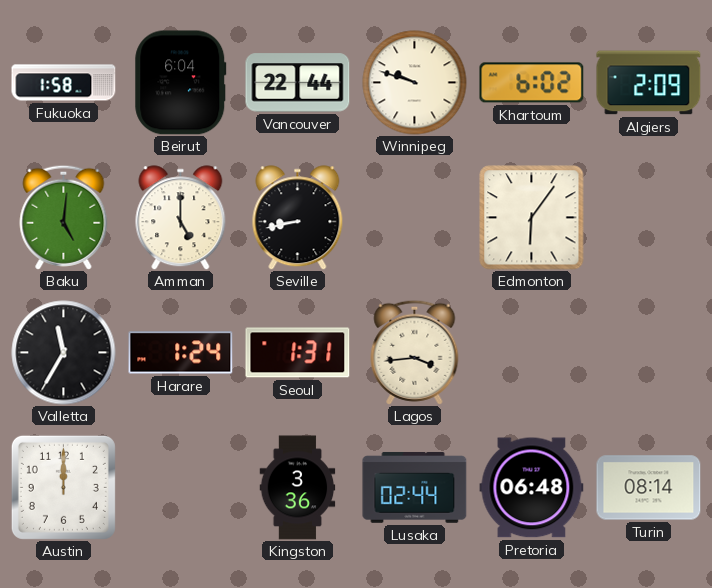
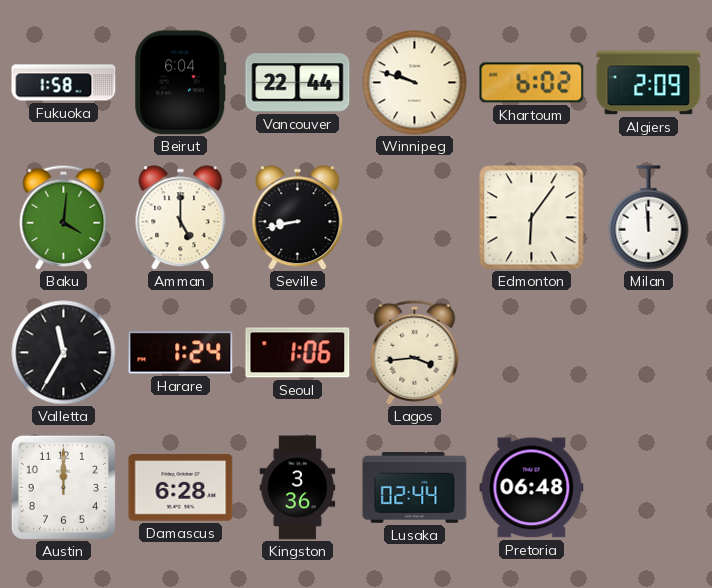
Baku: 5:01 -> 4:01
Milan: none -> 11:59
Seoul: 1:31 -> 1:06
Damascus: none -> 6:28
Turin: 08:14 -> none
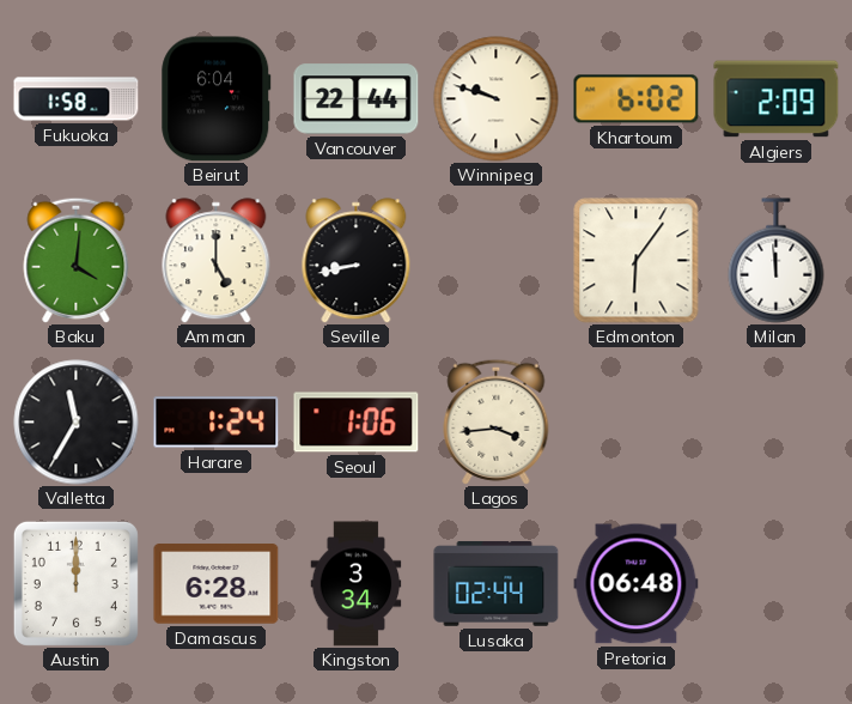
Kingston: 3:36 -> 3:34
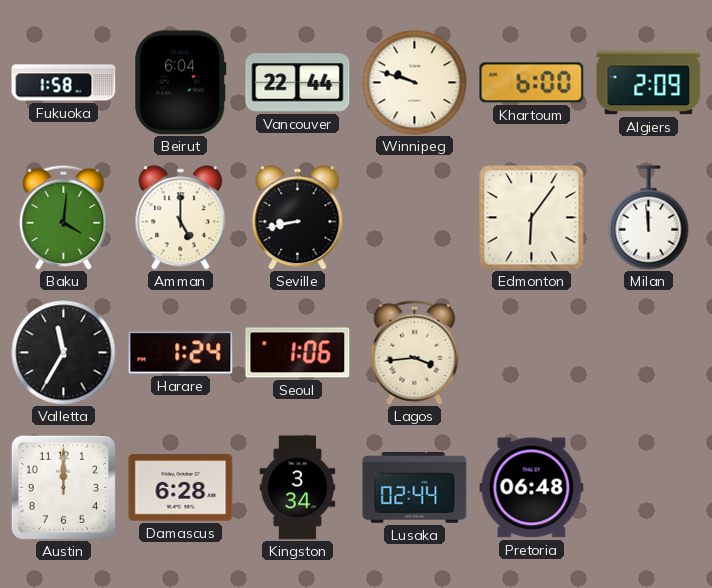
Khartoum: 6:02 -> 6:00
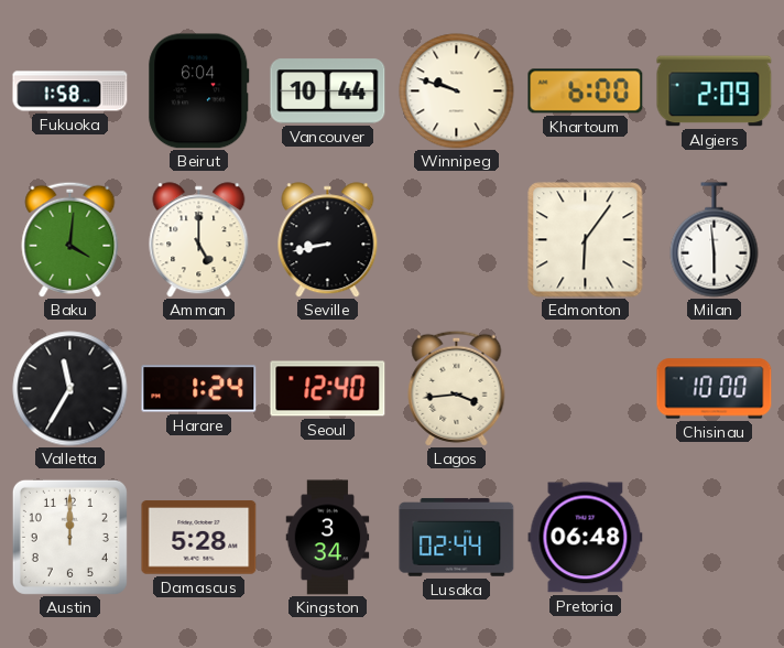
Vancouver: 22:44 -> 10:44
Milan: 11:59 -> 5:59
Seoul: 1:06 -> 12:40
Chisinau: none -> 10:00
Damascus: 6:28 -> 5:28
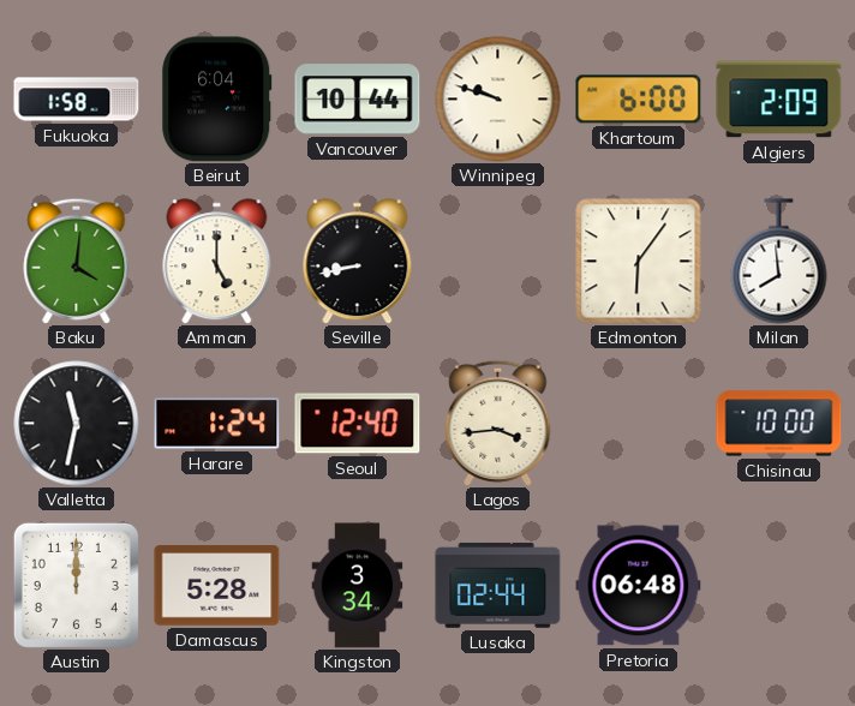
Milan: 5:59 -> 7:59
Valletta: 11:35 -> 11:32
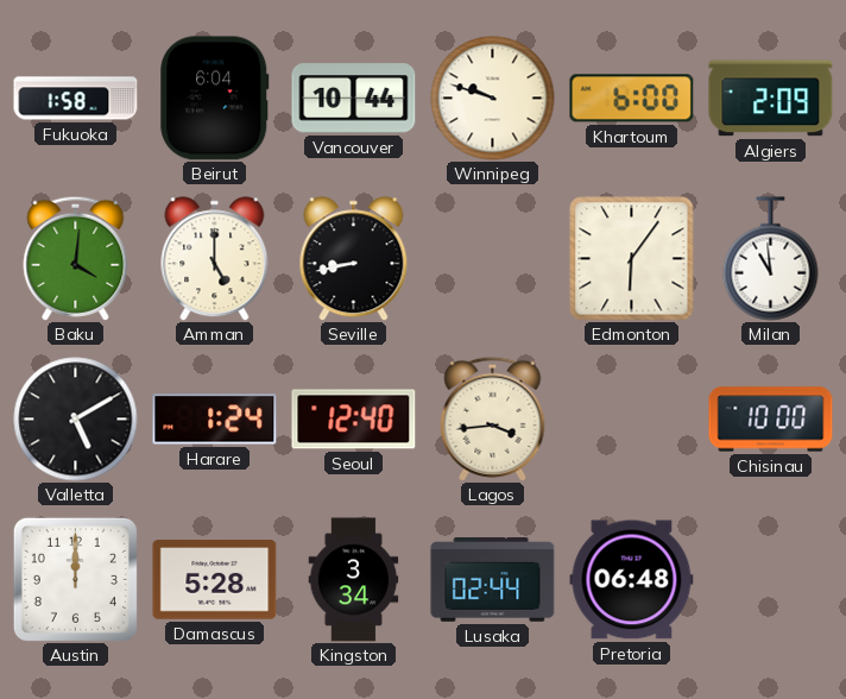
Milan: 7:59 -> 10:59
Valletta: 11:32 -> 5:10
